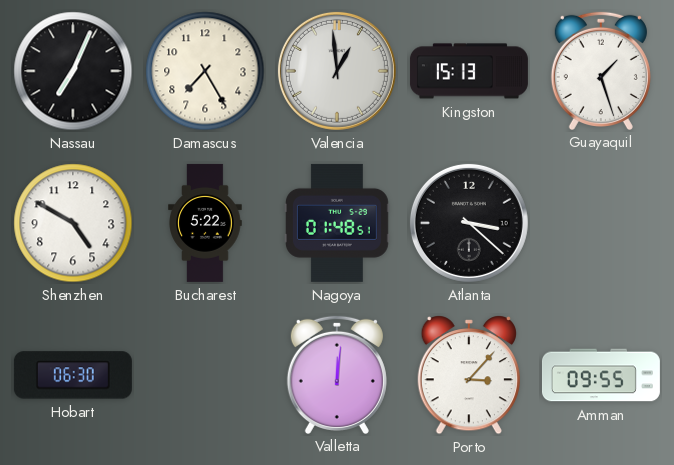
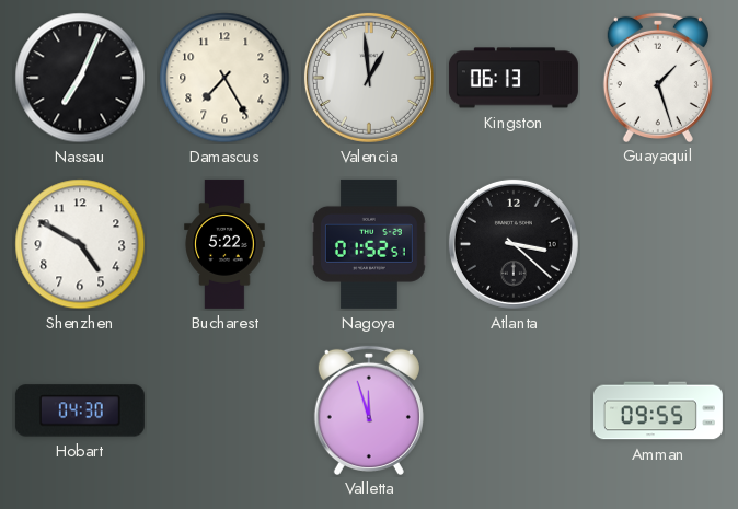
Kingston: 15:13 -> 06:13
Nagoya: 01:48 -> 01:52
Hobart: 06:30 -> 04:30
Valletta: 12:01 -> 11:57
Porto: 3:07 -> none
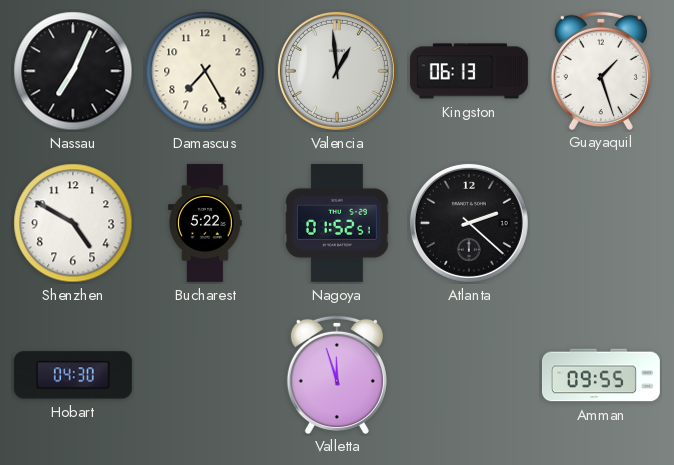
Atlanta: 3:22 -> 2:22
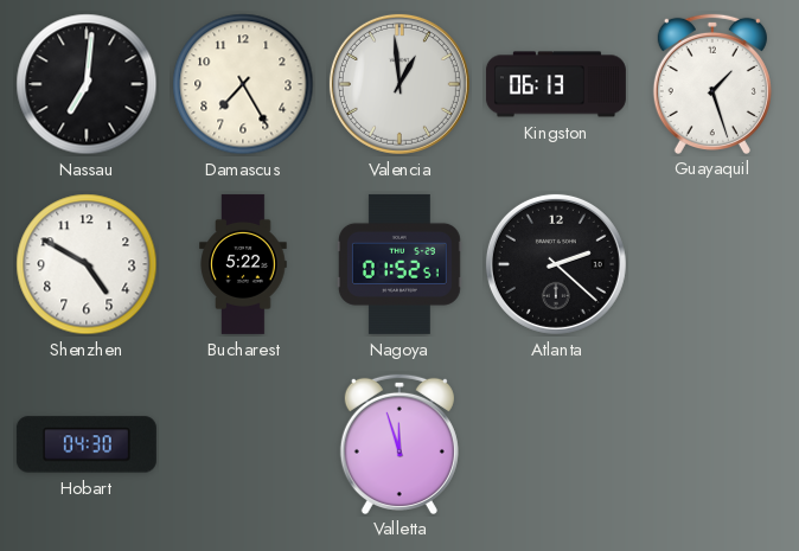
Nassau: 7:04 -> 7:01
Amman: 09:55 -> none
